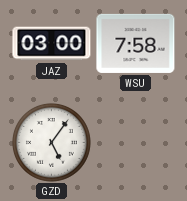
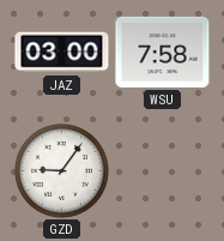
GZD: 5:06 -> 9:06
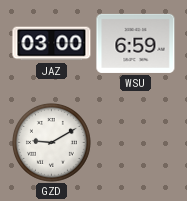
WSU: 7:58 -> 6:59
GZD: 9:06 -> 9:10
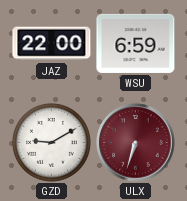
JAZ: 03:00 -> 22:00
ULX: none -> 6:33
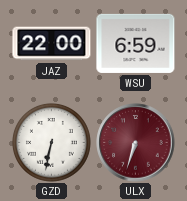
GZD: 9:10 -> 6:32
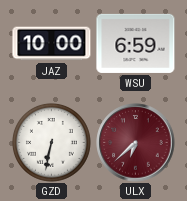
JAZ: 22:00 -> 10:00
ULX: 6:33 -> 6:38
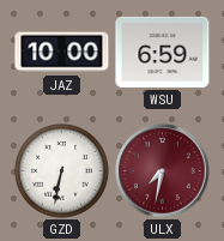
ULX: 6:38 -> 7:32
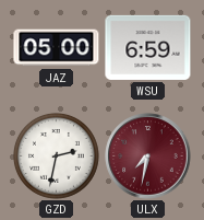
JAZ: 10:00 -> 05:00
GZD: 6:32 -> 2:32
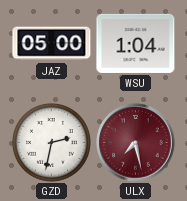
WSU: 6:59 -> 1:04
ULX: 7:32 -> 7:28
